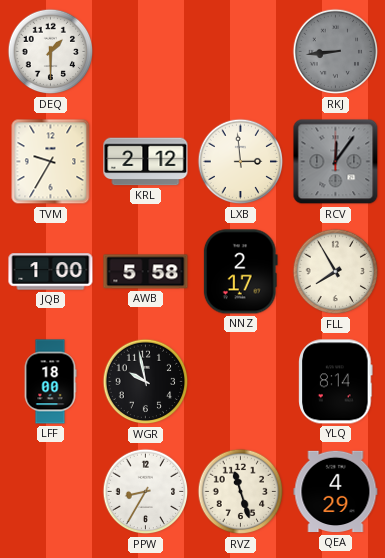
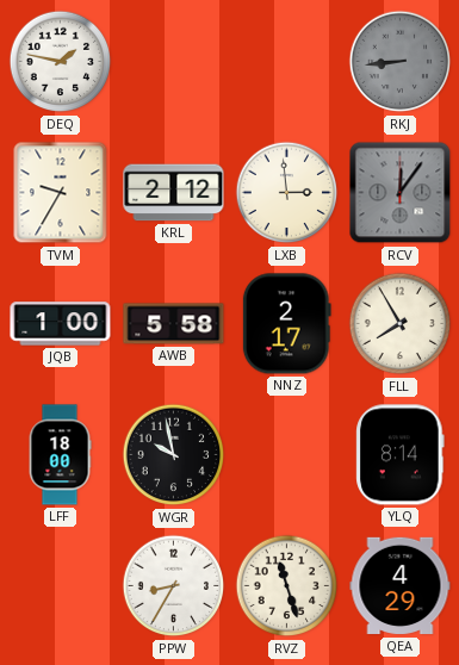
DEQ: 1:30 -> 1:47
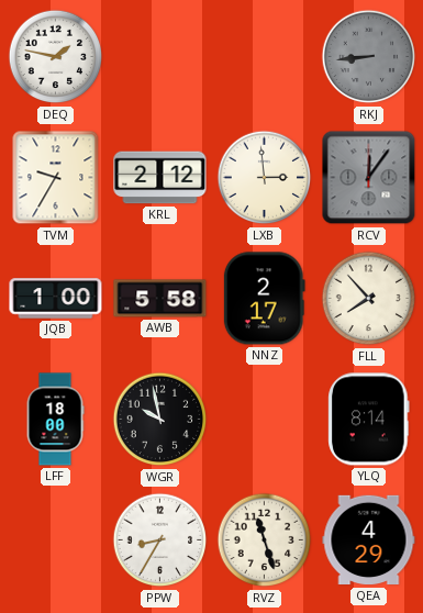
FLL: 7:55 -> 7:53
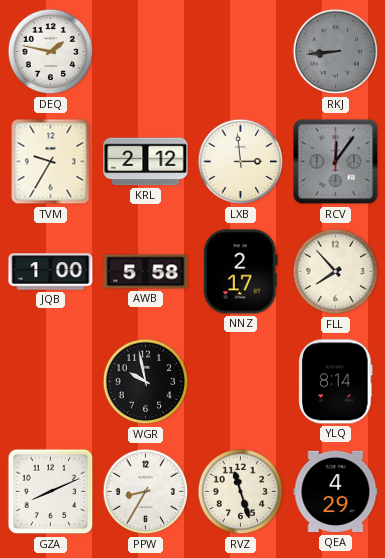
LFF: 18:00 -> none
GZA: none -> 8:11
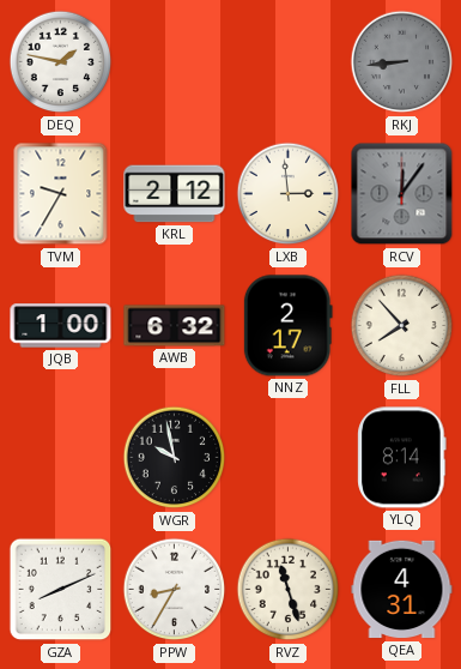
AWB: 5:58 -> 6:32
QEA: 4:29 -> 4:31
